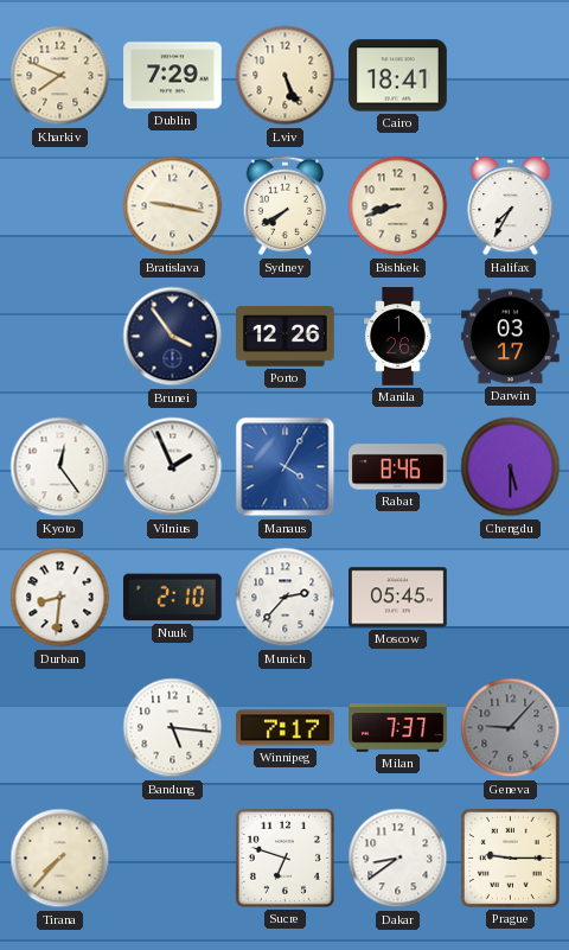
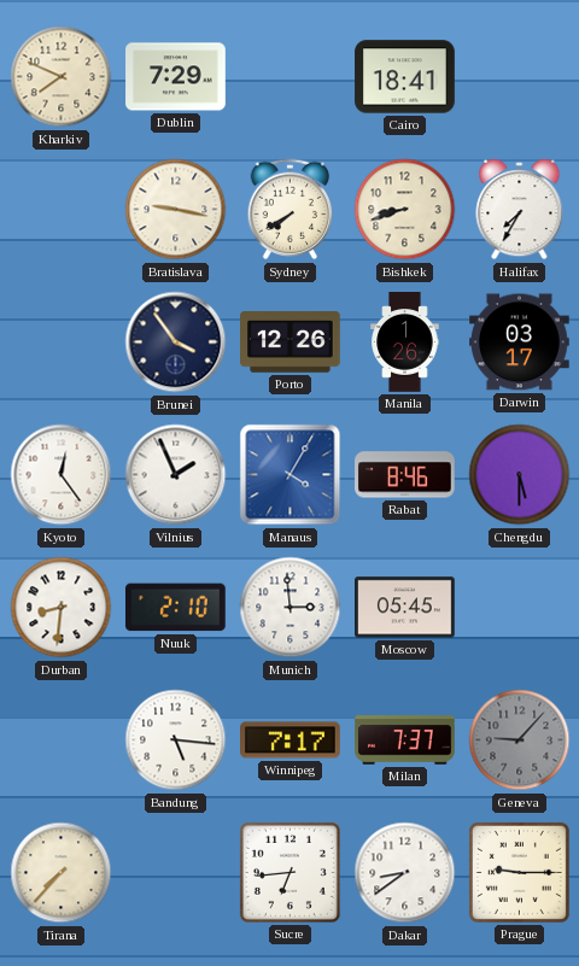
Lviv: 5:26 -> none
Munich: 2:37 -> 2:59
Sucre: 6:48 -> 6:44
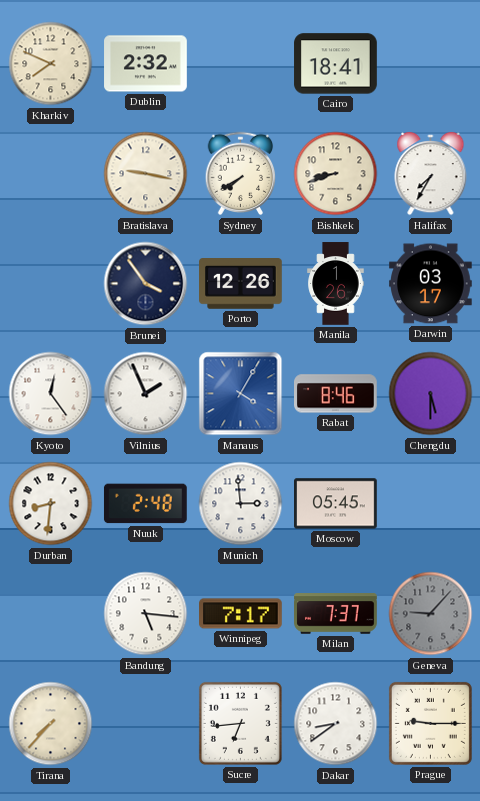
Dublin: 7:29 -> 2:32
Nuuk: 2:10 -> 2:48
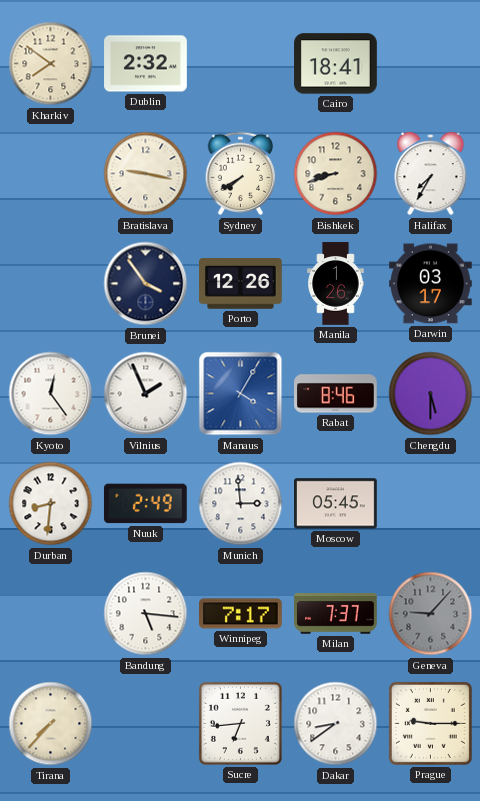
Kharkiv: 7:49 -> 7:51
Nuuk: 2:48 -> 2:49
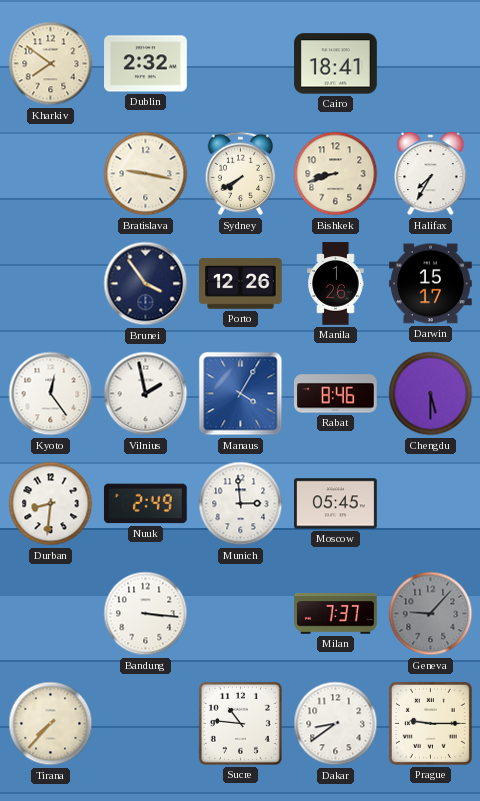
Darwin: 03:17 -> 15:17
Vilnius: 1:56 -> 1:58
Bandung: 5:16 -> 3:16
Winnipeg: 7:17 -> none
Sucre: 6:44 -> 10:46
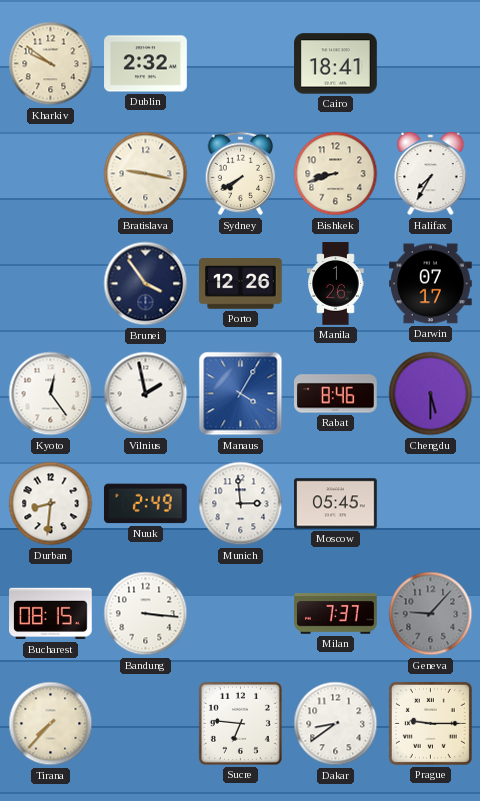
Kharkiv: 7:51 -> 9:51
Darwin: 15:17 -> 07:17
Bucharest: none -> 08:15
Sucre: 10:46 -> 6:46
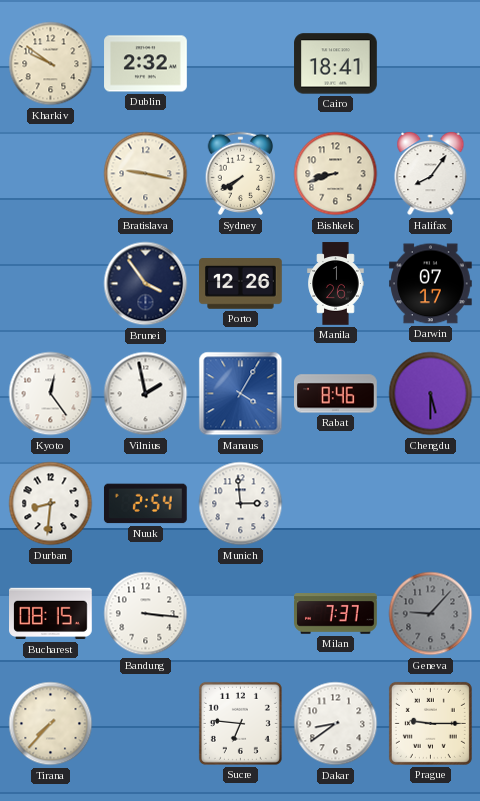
Halifax: 7:35 -> 8:06
Nuuk: 2:49 -> 2:54
Moscow: 05:45 -> none
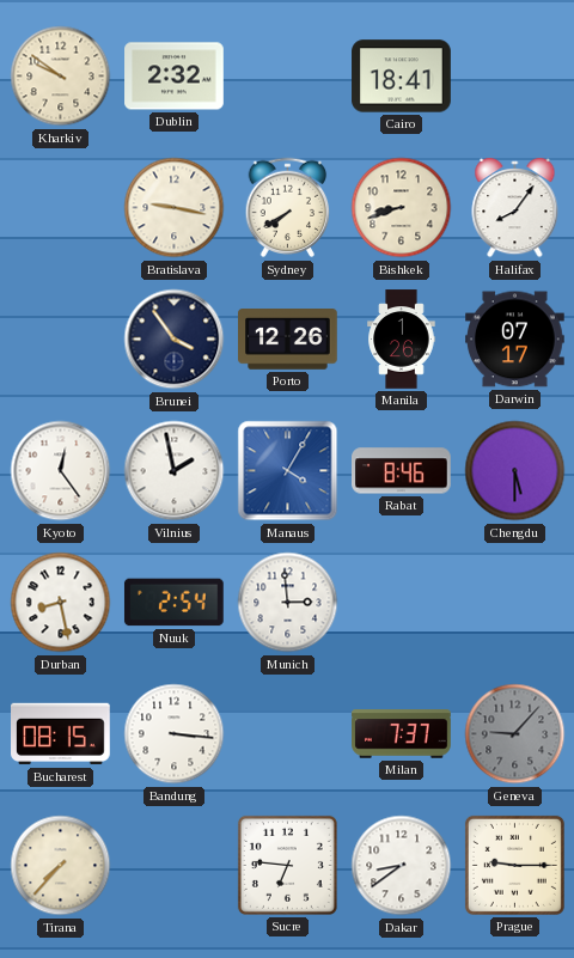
Durban: 8:31 -> 8:28
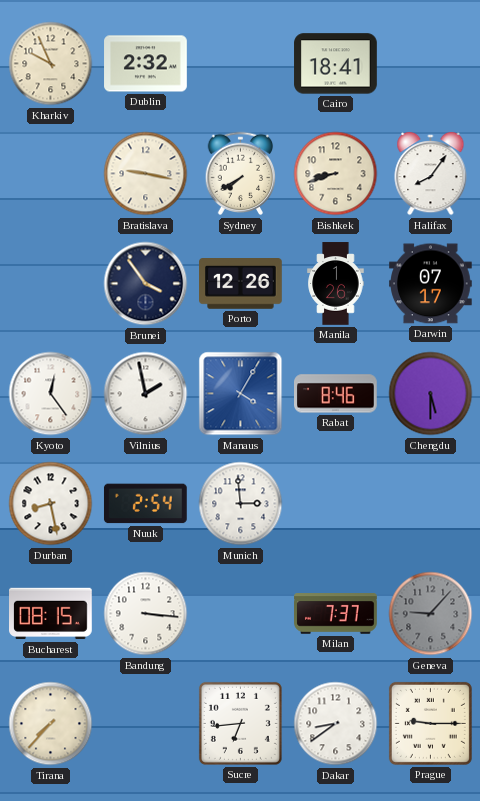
Kharkiv: 9:51 -> 9:56
Sucre: 6:46 -> 6:44
